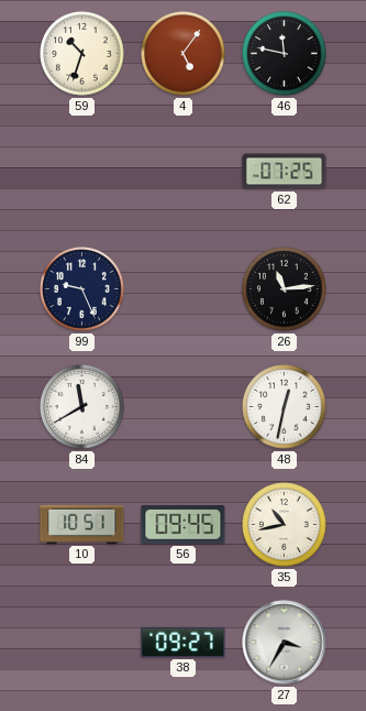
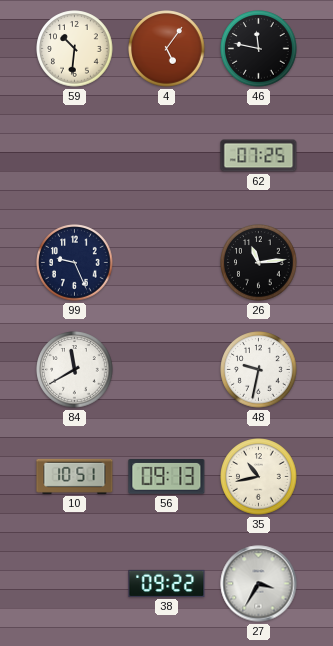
59: 10:33 -> 10:31
48: 12:32 -> 9:32
56: 09:45 -> 09:13
38: 09:27 -> 09:22
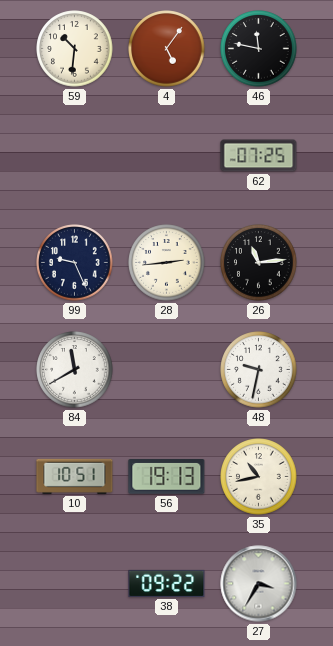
28: none -> 2:44
56: 09:13 -> 19:13
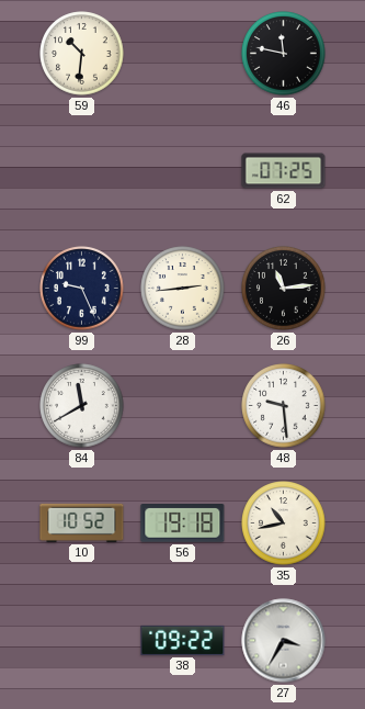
4: 5:06 -> none
48: 9:32 -> 9:29
10: 10:51 -> 10:52
56: 19:13 -> 19:18
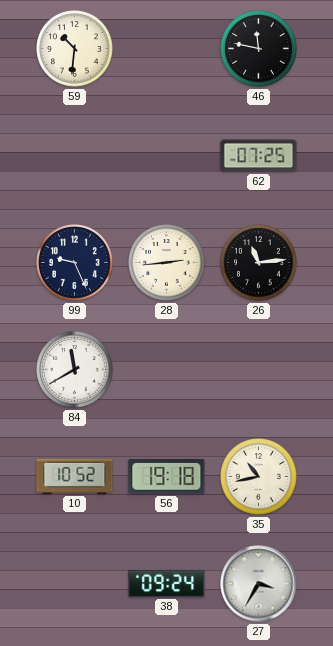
48: 9:29 -> none
38: 09:22 -> 09:24
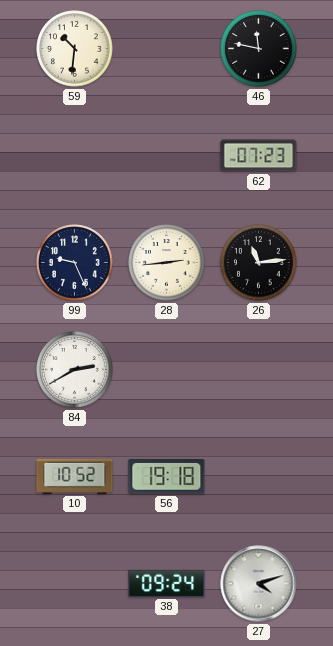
62: 07:25 -> 07:23
84: 11:40 -> 2:40
35: 10:43 -> none
27: 3:35 -> 4:12
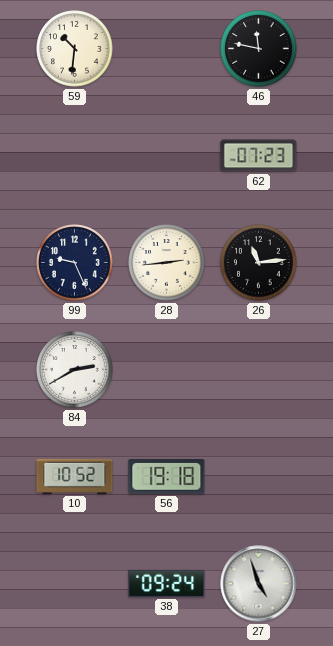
27: 4:12 -> 4:57
